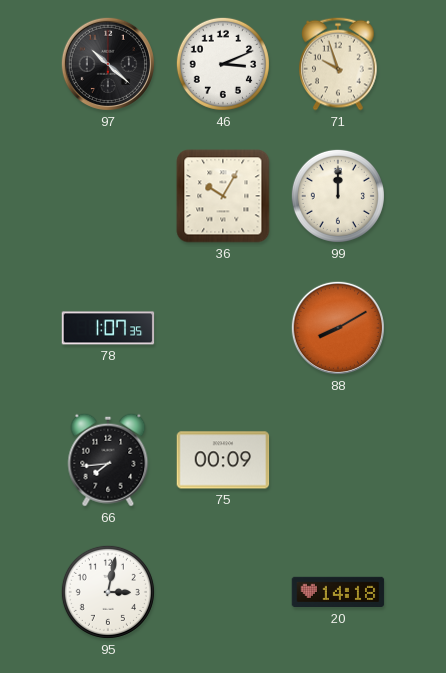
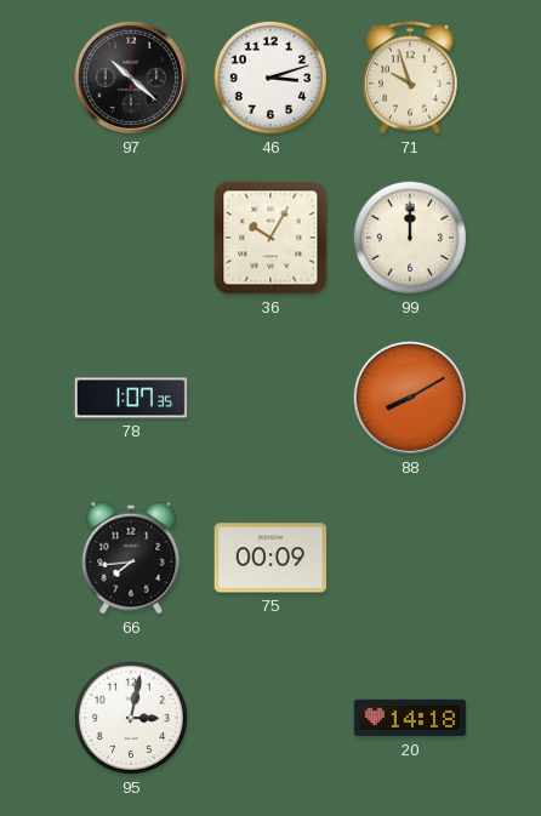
46: 3:11 -> 3:12
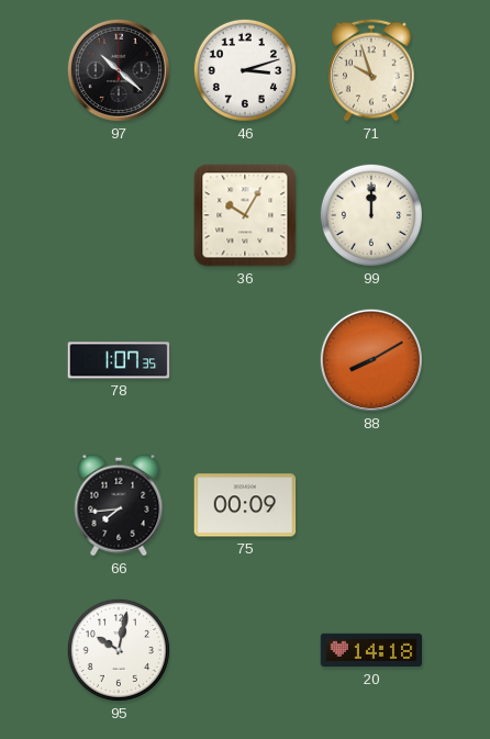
95: 3:02 -> 10:02
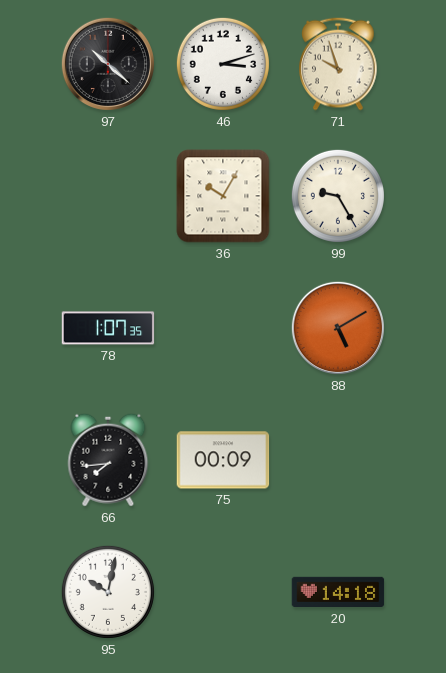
99: 12:00 -> 9:25
88: 8:10 -> 5:10
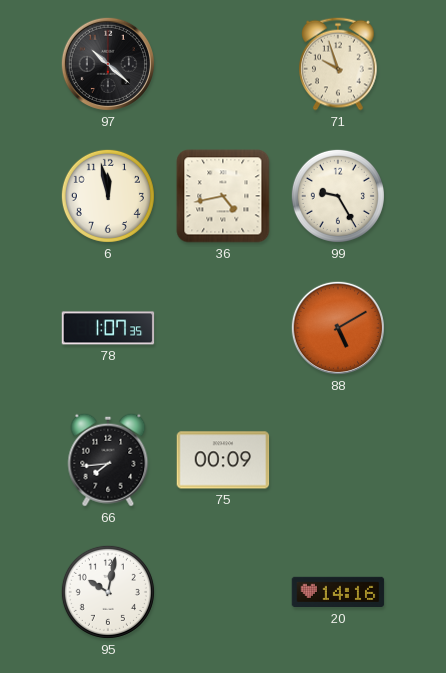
46: 3:12 -> none
6: none -> 11:58
36: 10:05 -> 4:43
20: 14:18 -> 14:16
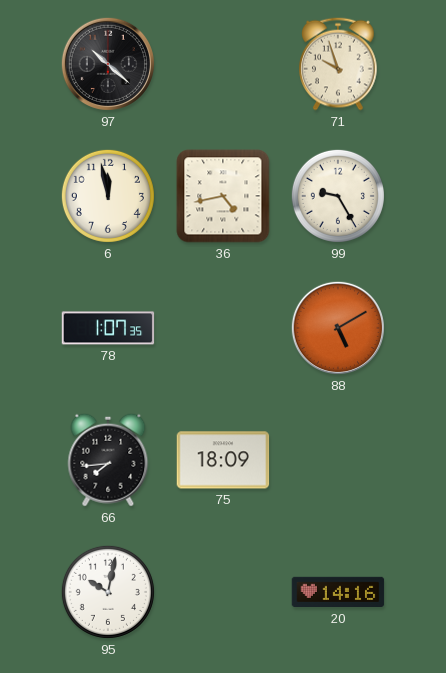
75: 00:09 -> 18:09
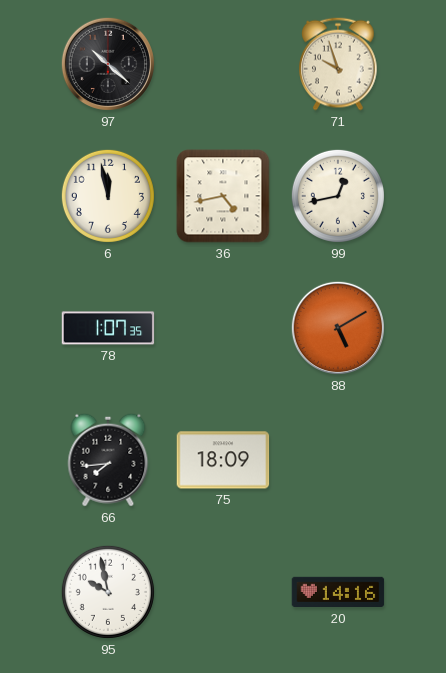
99: 9:25 -> 12:43
95: 10:02 -> 9:58
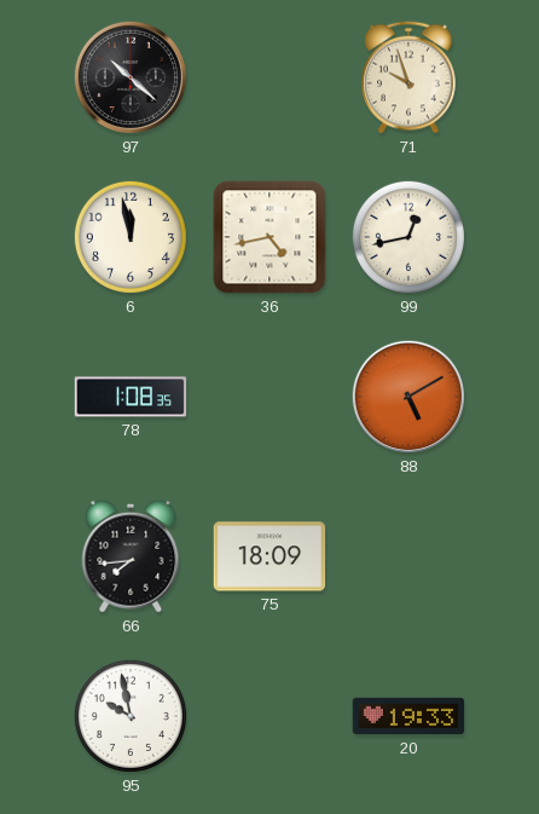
78: 1:07 -> 1:08
20: 14:16 -> 19:33
